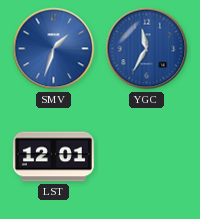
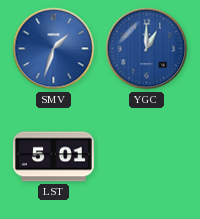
YGC: 11:35 -> 1:00
LST: 12:01 -> 5:01
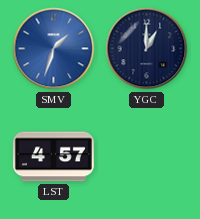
YGC dial: blue -> navy
LST: 5:01 -> 4:57
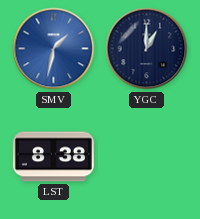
SMV: 1:33 -> 1:32
LST: 4:57 -> 8:38
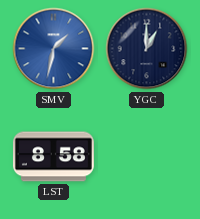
LST: 8:38 -> 8:58
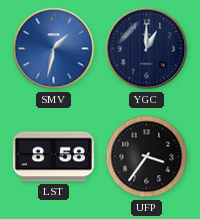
UFP: none -> 3:36
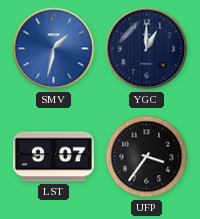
LST: 8:58 -> 9:07
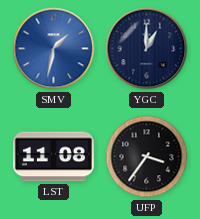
LST: 9:07 -> 11:08
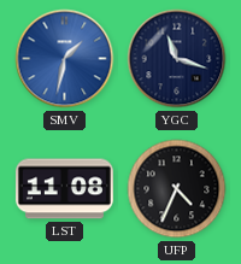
YGC: 1:00 -> 11:18
UFP: 3:36 -> 4:34
